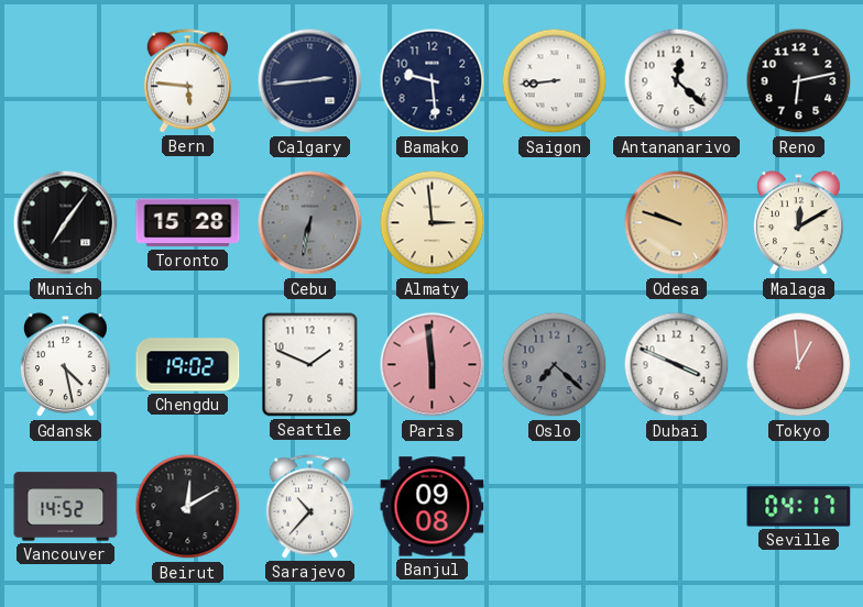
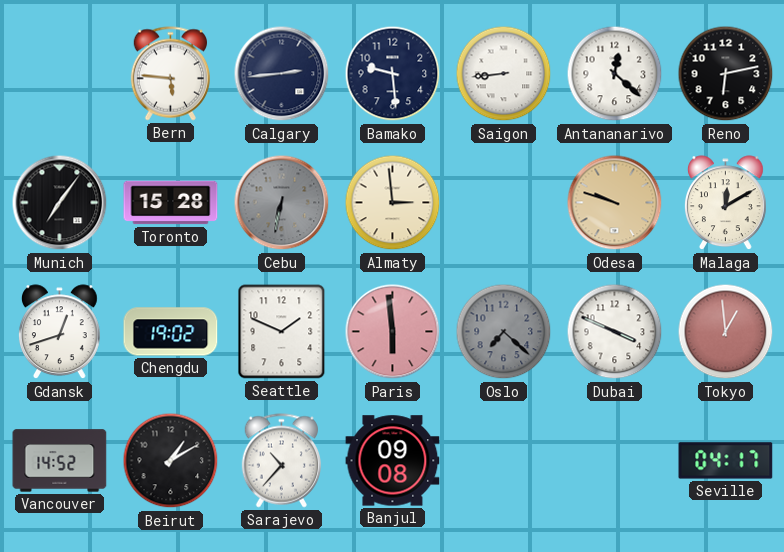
Gdansk: 4:28 -> 12:42
Beirut: 12:10 -> 1:10
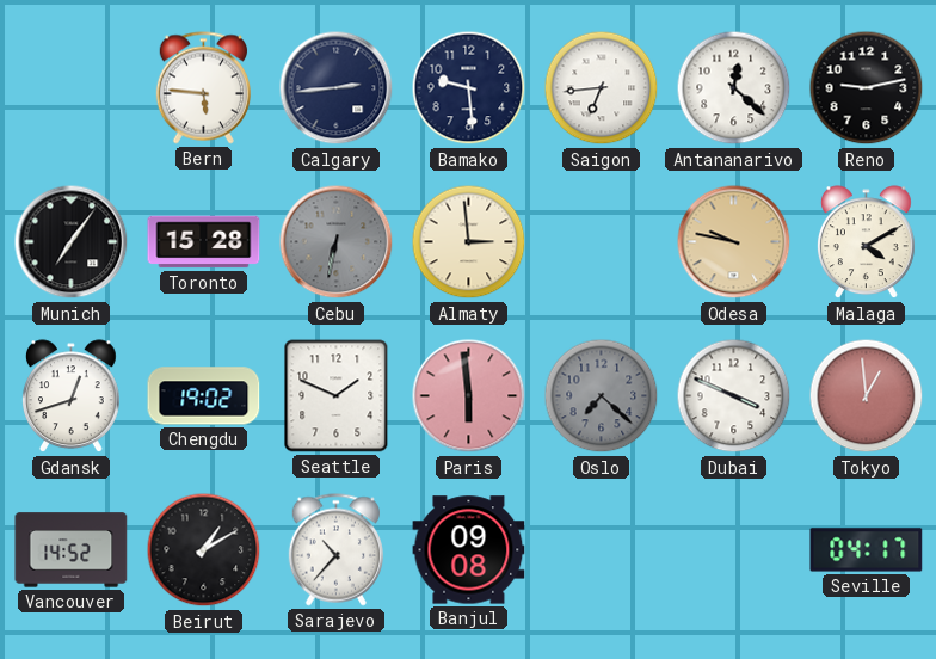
Saigon: 8:44 -> 6:44
Reno: 6:13 -> 9:13
Odesa: 9:48 -> 9:47
Malaga: 12:10 -> 4:10
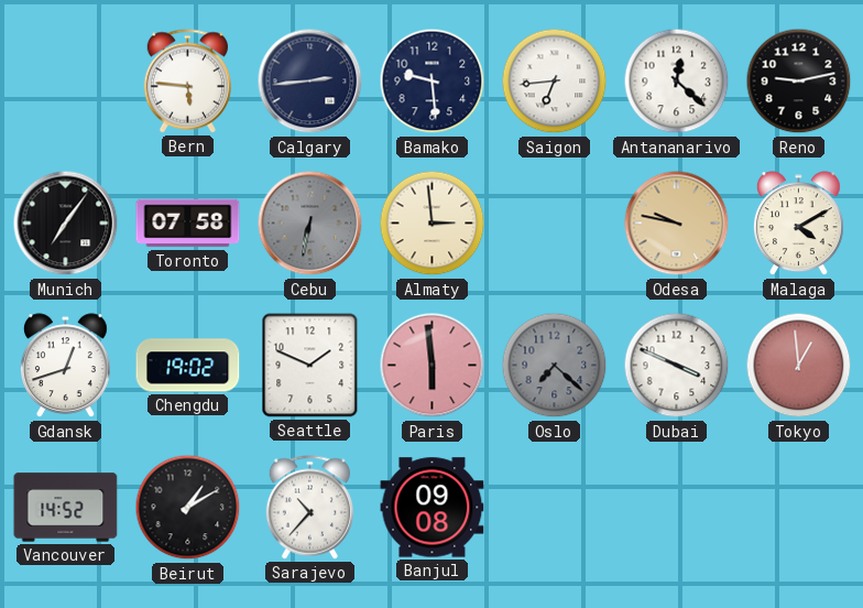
Toronto: 15:28 -> 07:58
Seville: 04:17 -> none
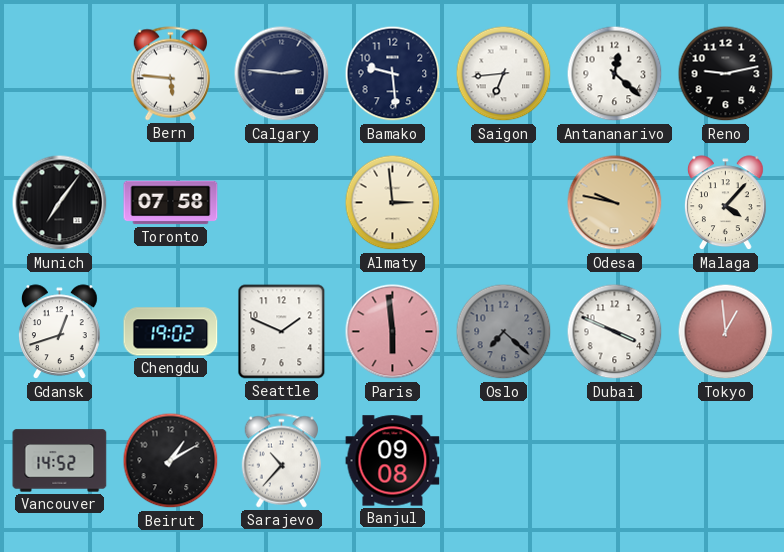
Calgary: 2:44 -> 2:46
Cebu: 6:32 -> none
Malaga: 4:10 -> 4:07
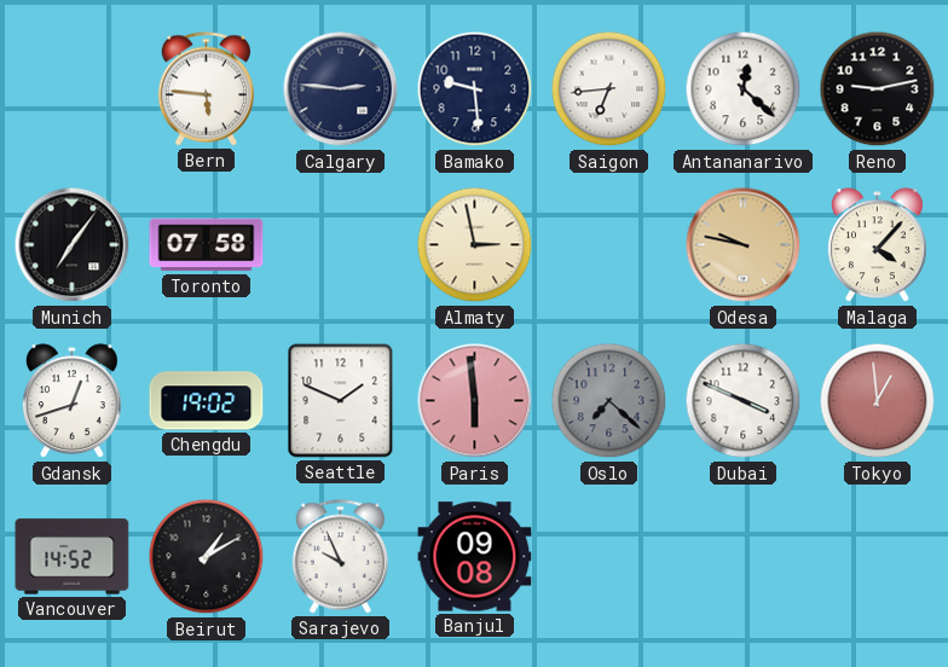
Almaty: 2:59 -> 2:58
Sarajevo: 10:37 -> 9:56
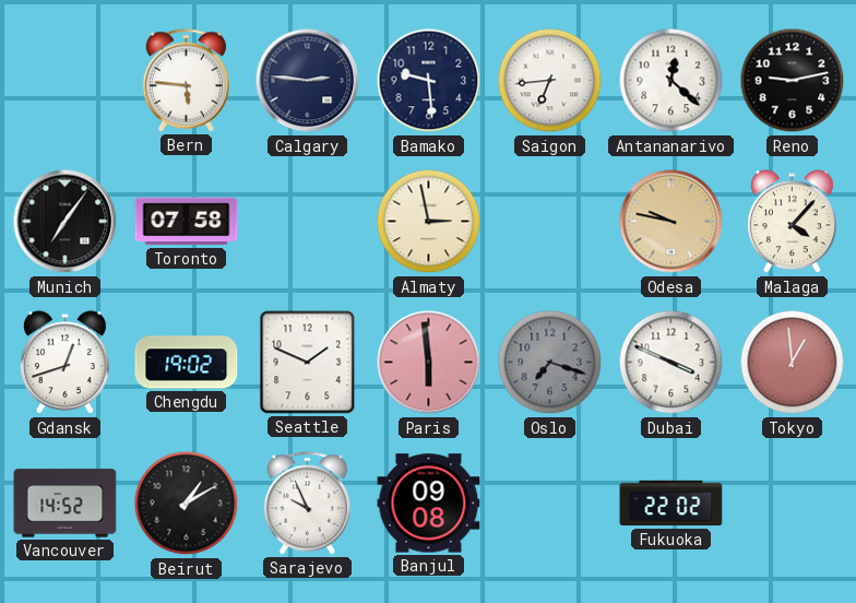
Oslo: 7:22 -> 7:18
Fukuoka: none -> 22:02
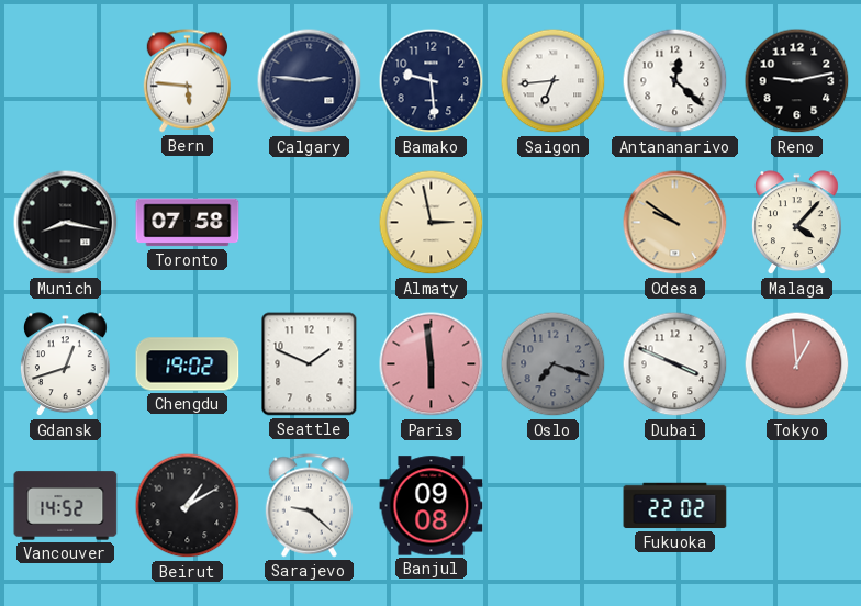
Munich: 7:06 -> 8:17
Odesa: 9:47 -> 9:51
Sarajevo: 9:56 -> 9:22
